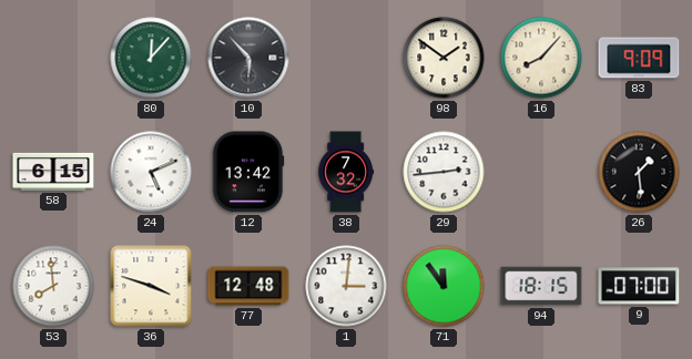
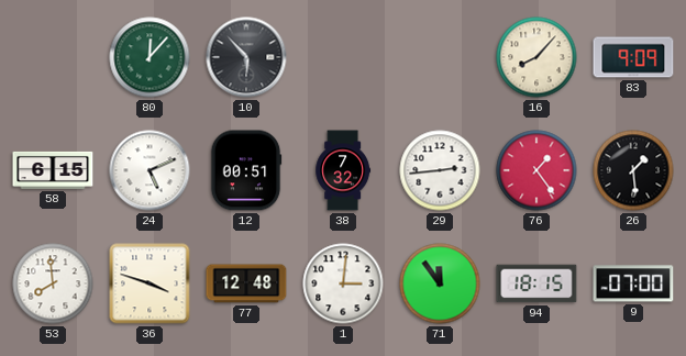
98: 1:51 -> none
12: 13:42 -> 00:51
76: none -> 1:24
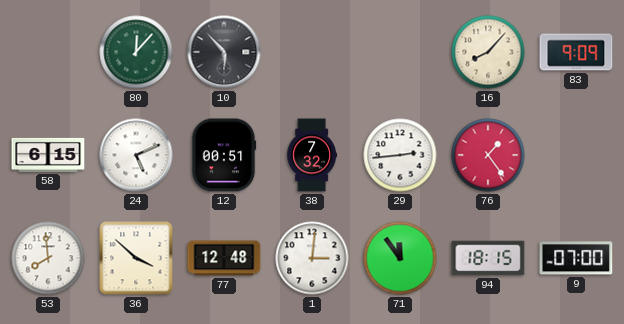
26: 1:29 -> none
36: 3:48 -> 3:52
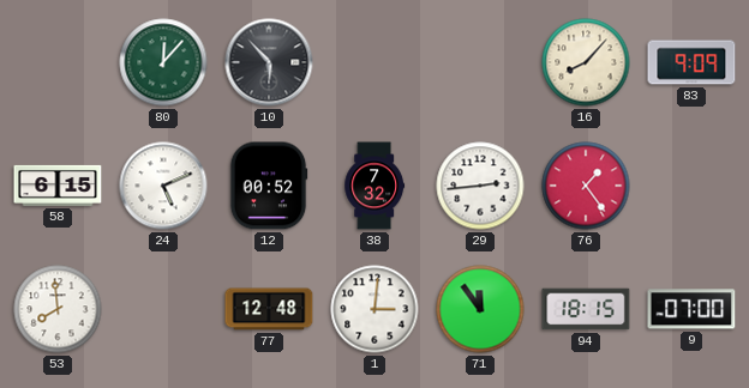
12: 00:51 -> 00:52
36: 3:52 -> none
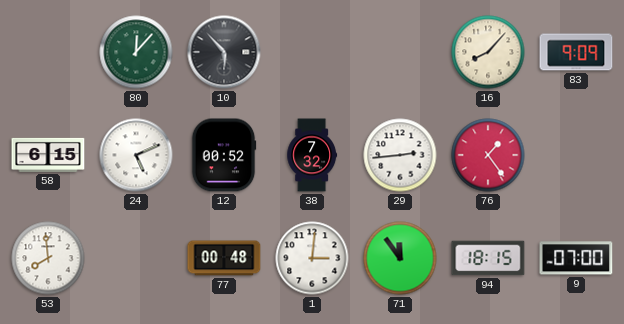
77: 12:48 -> 00:48
